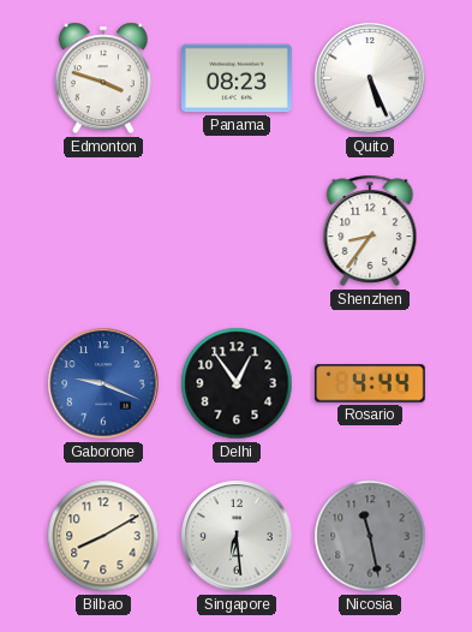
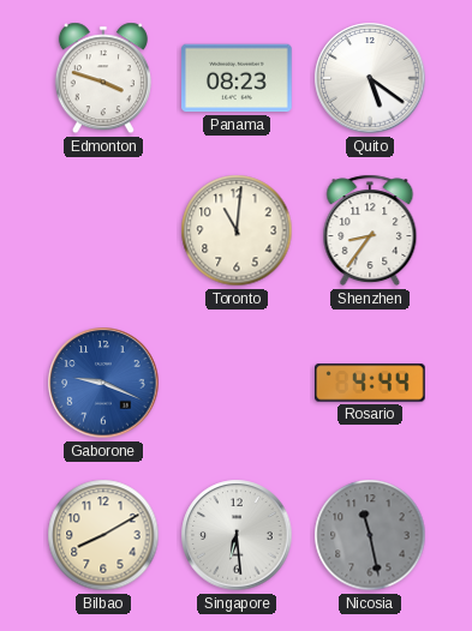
Quito: 5:26 -> 5:21
Toronto: none -> 11:01
Delhi: 12:54 -> none
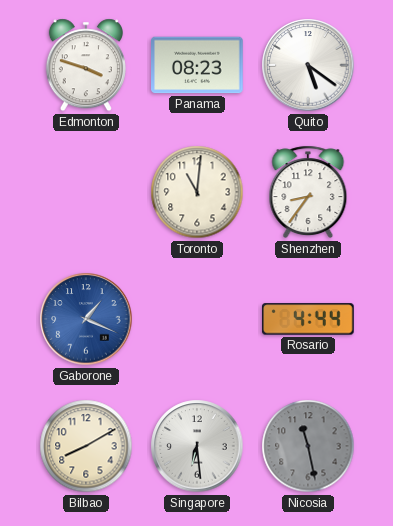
Gaborone: 9:19 -> 1:19
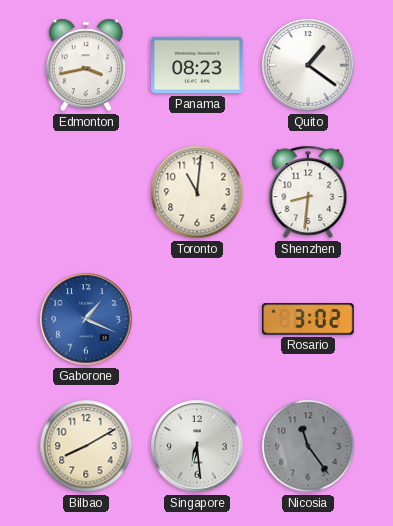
Edmonton: 3:48 -> 3:43
Quito: 5:21 -> 1:21
Shenzhen: 8:36 -> 8:31
Rosario: 4:44 -> 3:02
Nicosia: 11:28 -> 11:24
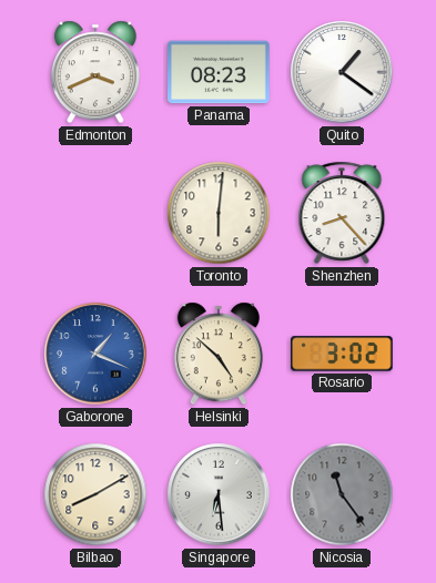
Edmonton: 3:43 -> 3:41
Toronto: 11:01 -> 6:01
Shenzhen: 8:31 -> 8:23
Helsinki: none -> 4:52
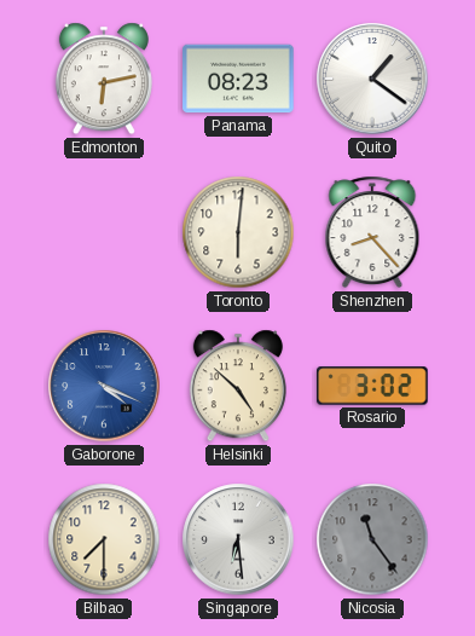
Edmonton: 3:41 -> 6:13
Gaborone: 1:19 -> 4:19
Bilbao: 8:10 -> 7:30
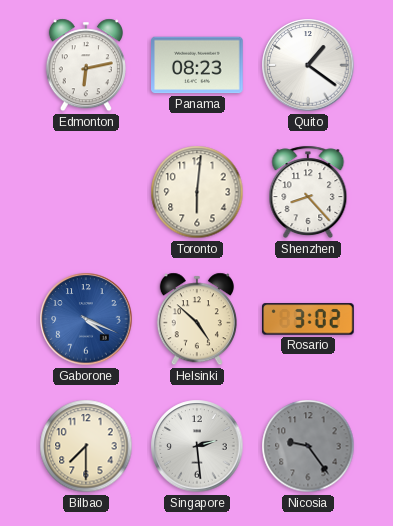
Singapore: 6:29 -> 2:29
Nicosia: 11:24 -> 9:24
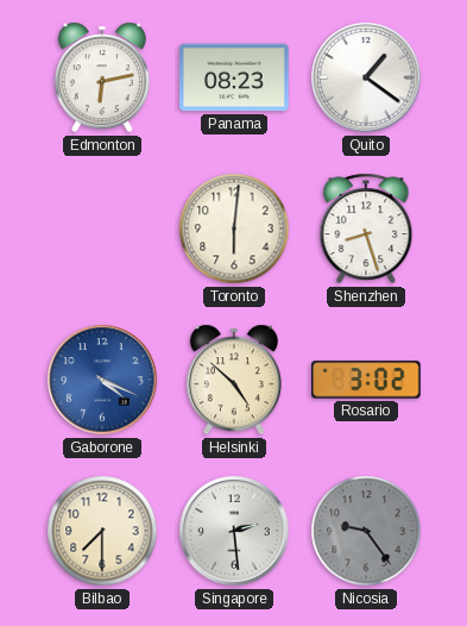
Shenzhen: 8:23 -> 8:27
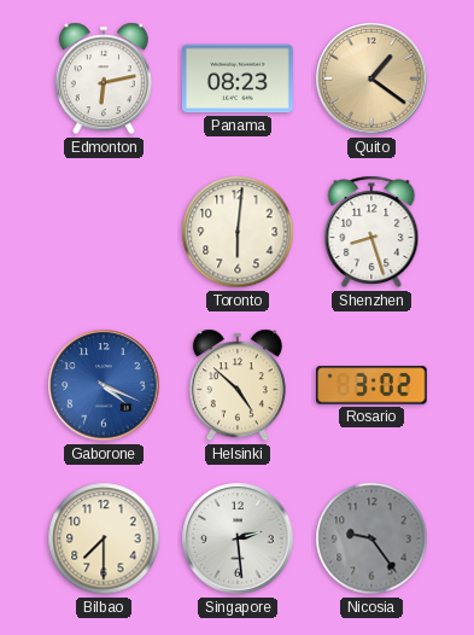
Quito dial: white -> champagne
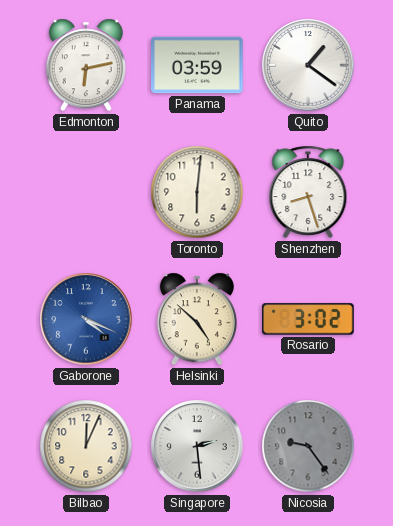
Panama: 08:23 -> 03:59
Quito dial: champagne -> white
Bilbao: 7:30 -> 12:04
